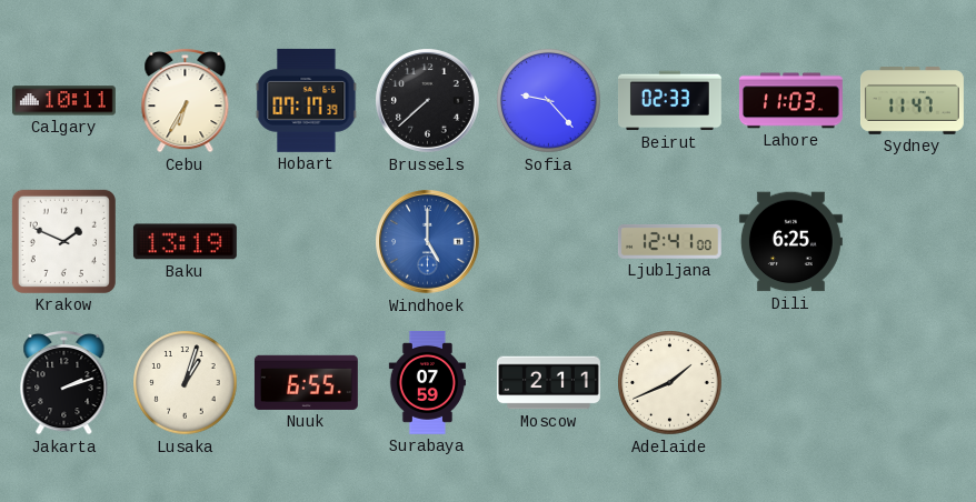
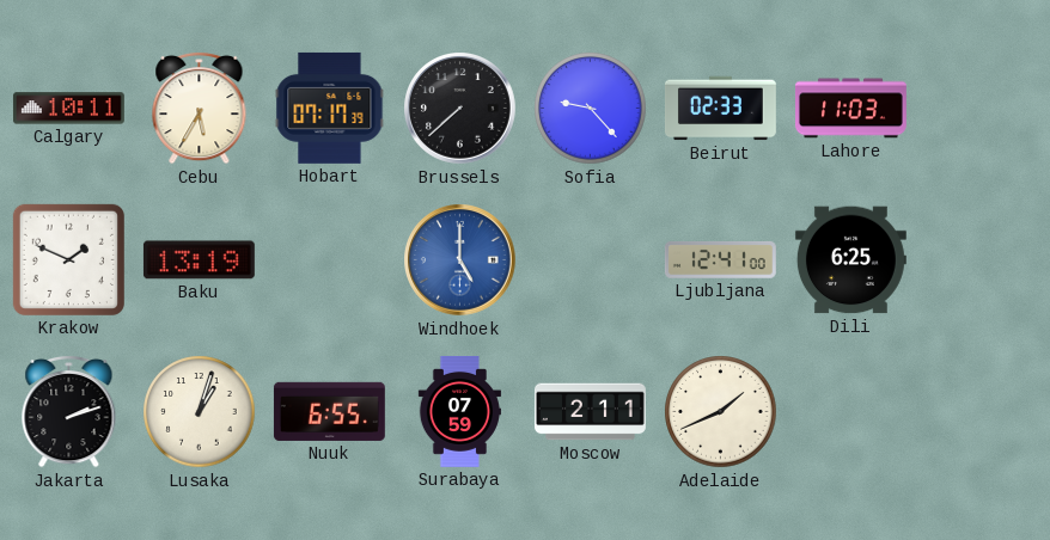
Cebu: 6:35 -> 5:35
Sydney: 11:47 -> none
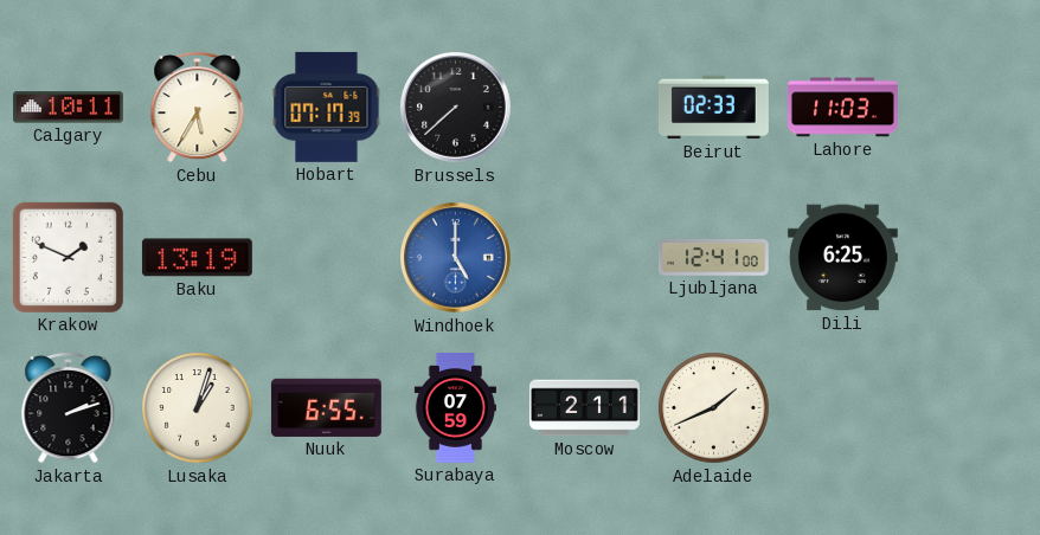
Sofia: 9:23 -> none
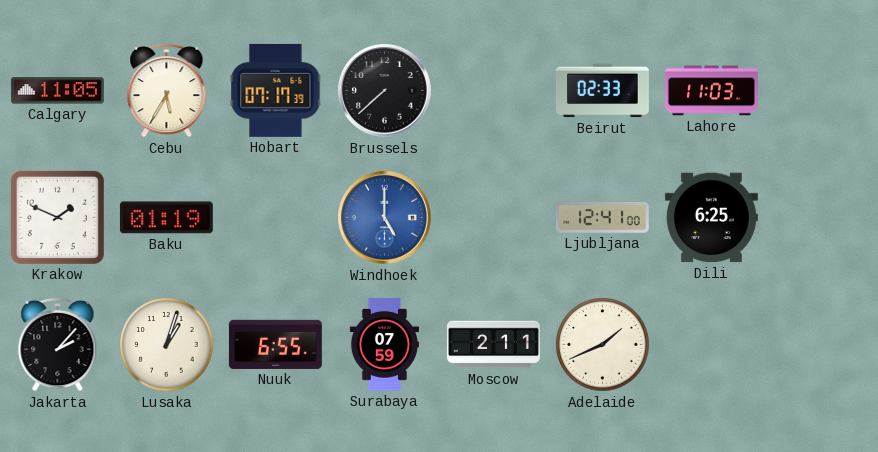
Calgary: 10:11 -> 11:05
Baku: 13:19 -> 01:19
Jakarta: 2:12 -> 2:07
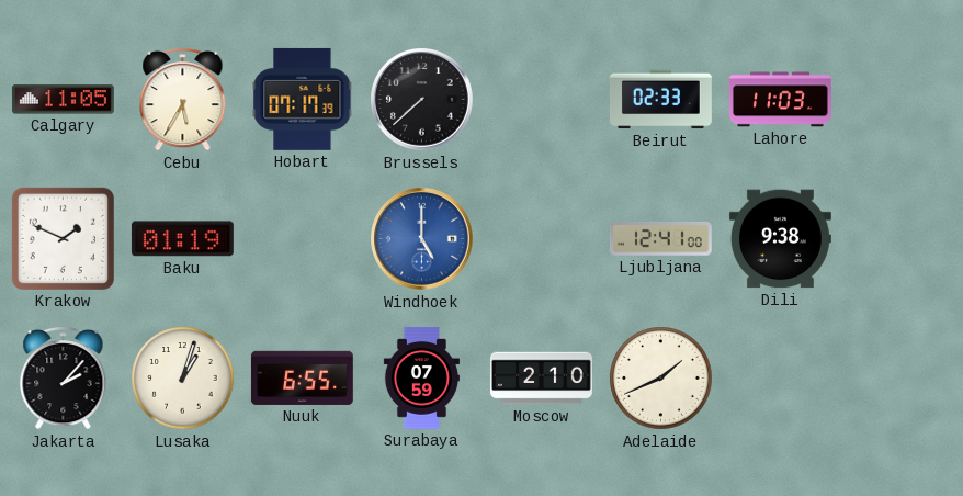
Dili: 6:25 -> 9:38
Moscow: 2:11 -> 2:10
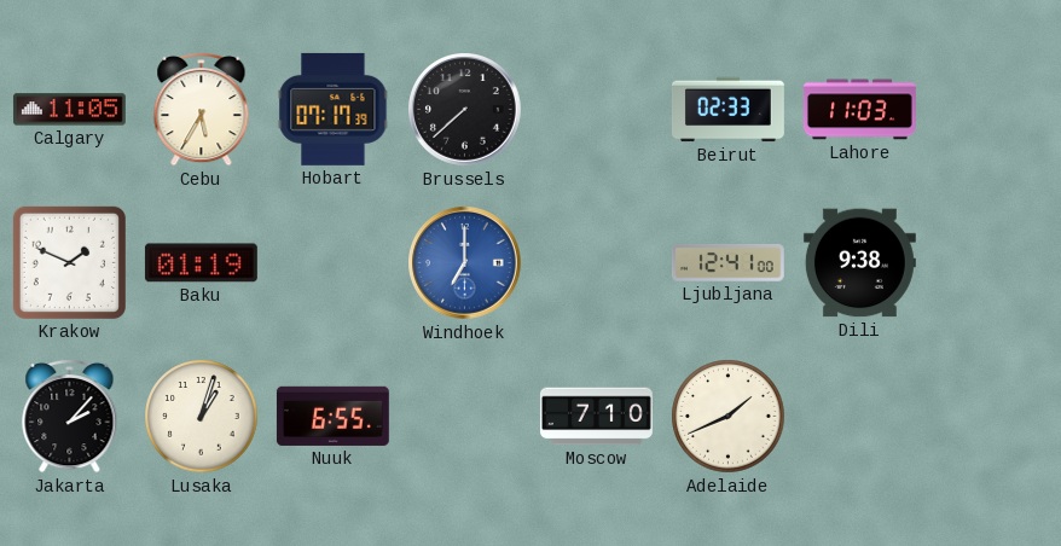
Windhoek: 5:00 -> 7:00
Surabaya: 07:59 -> none
Moscow: 2:10 -> 7:10
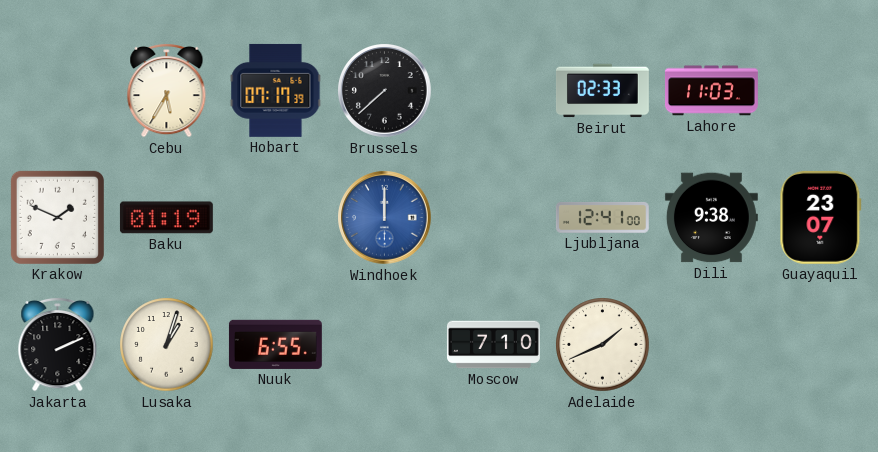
Calgary: 11:05 -> none
Windhoek: 7:00 -> 12:00
Guayaquil: none -> 23:07
Jakarta: 2:07 -> 2:11
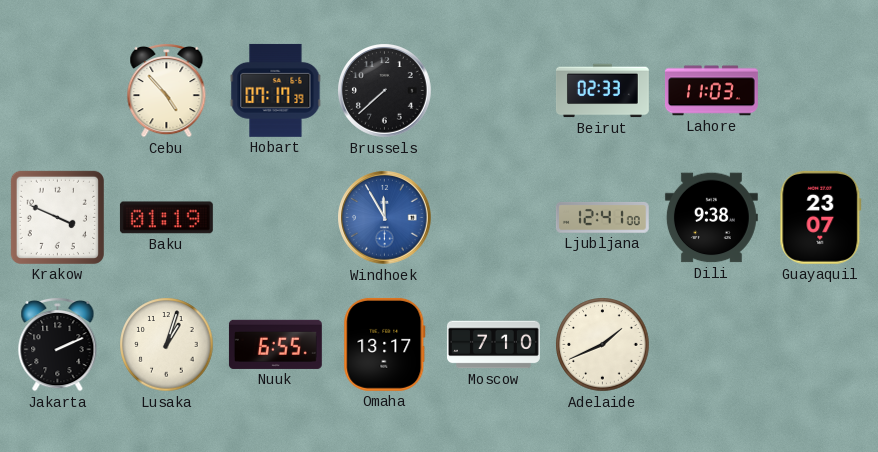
Cebu: 5:35 -> 4:53
Krakow: 1:49 -> 3:49
Windhoek: 12:00 -> 11:55
Omaha: none -> 13:17
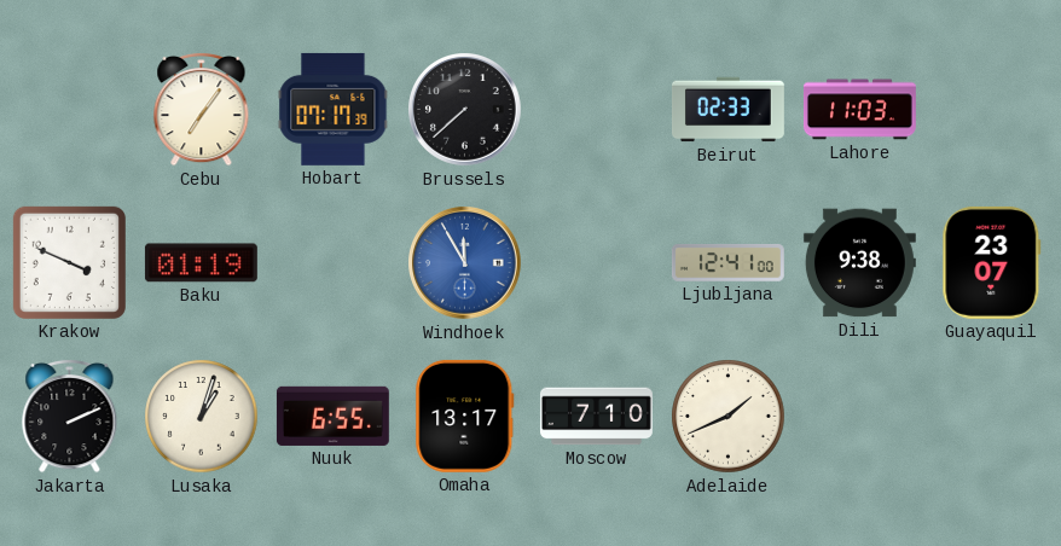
Cebu: 4:53 -> 7:06
